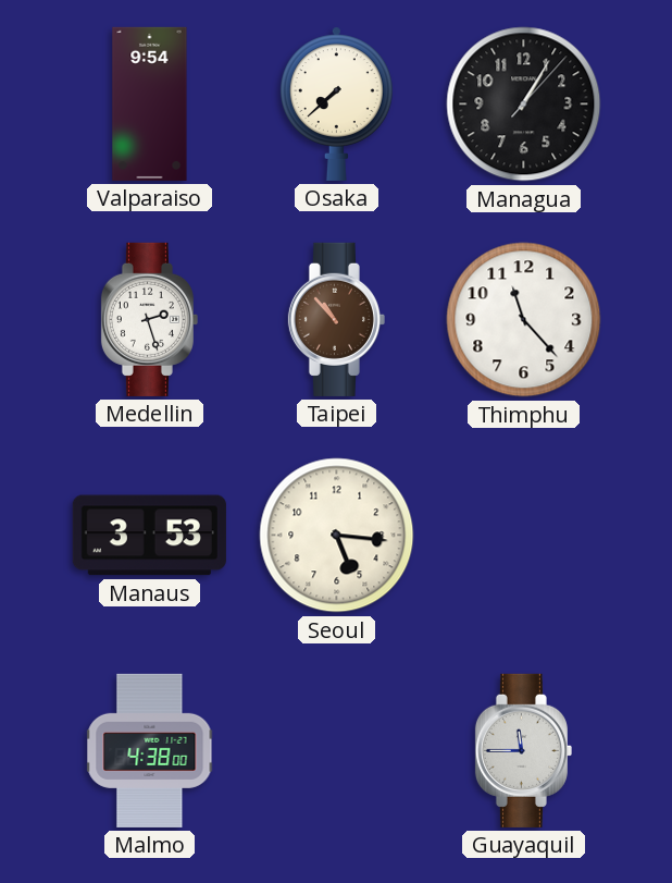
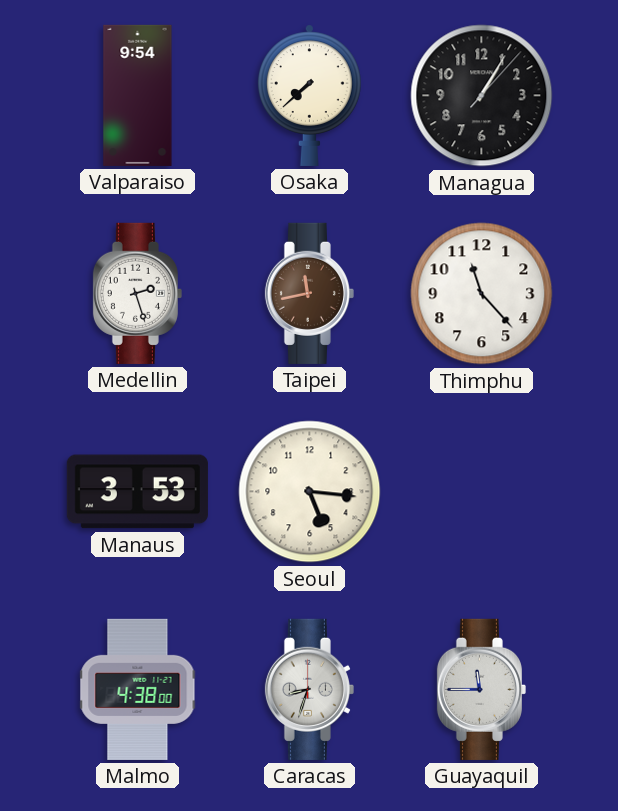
Taipei: 10:53 -> 11:43
Caracas: none -> 8:33
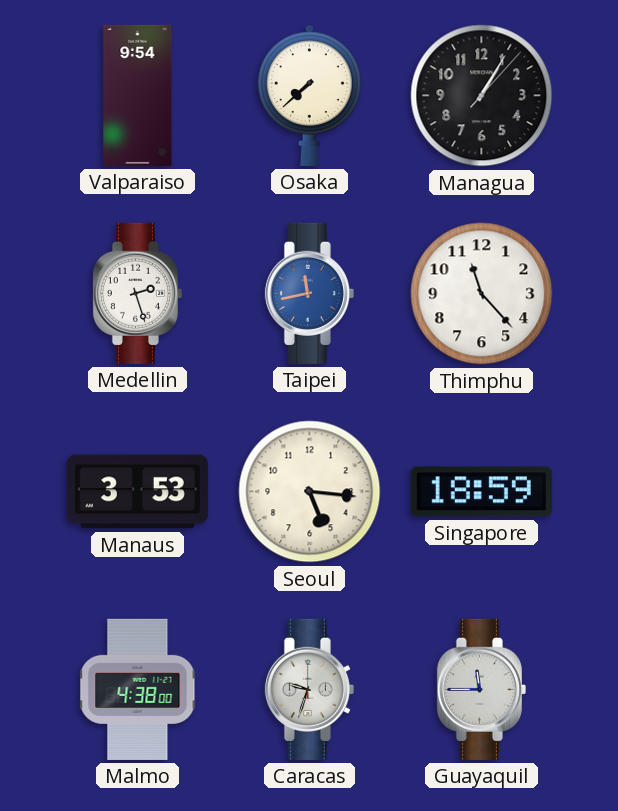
Taipei dial: brown -> blue
Singapore: none -> 18:59
Caracas: 8:33 -> 9:33
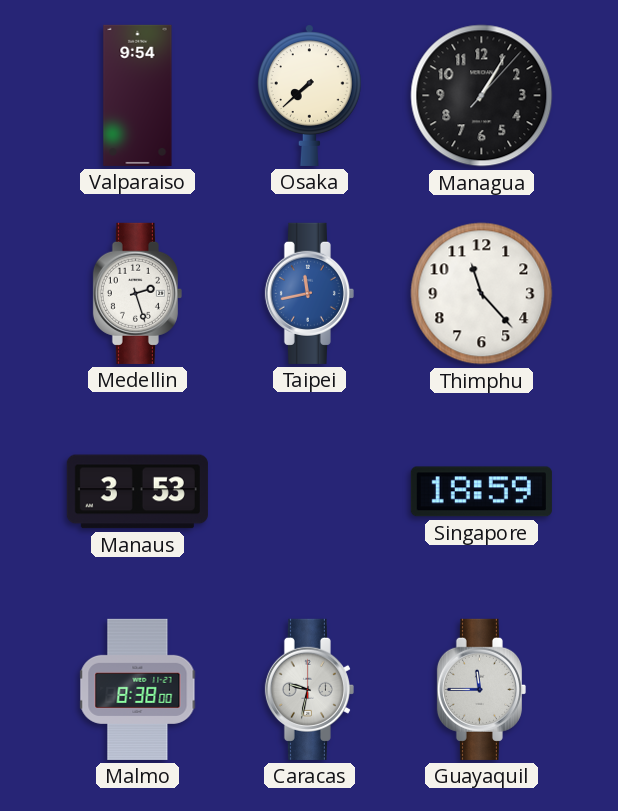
Seoul: 5:16 -> none
Malmo: 4:38 -> 8:38
Caracas: 9:33 -> 9:32
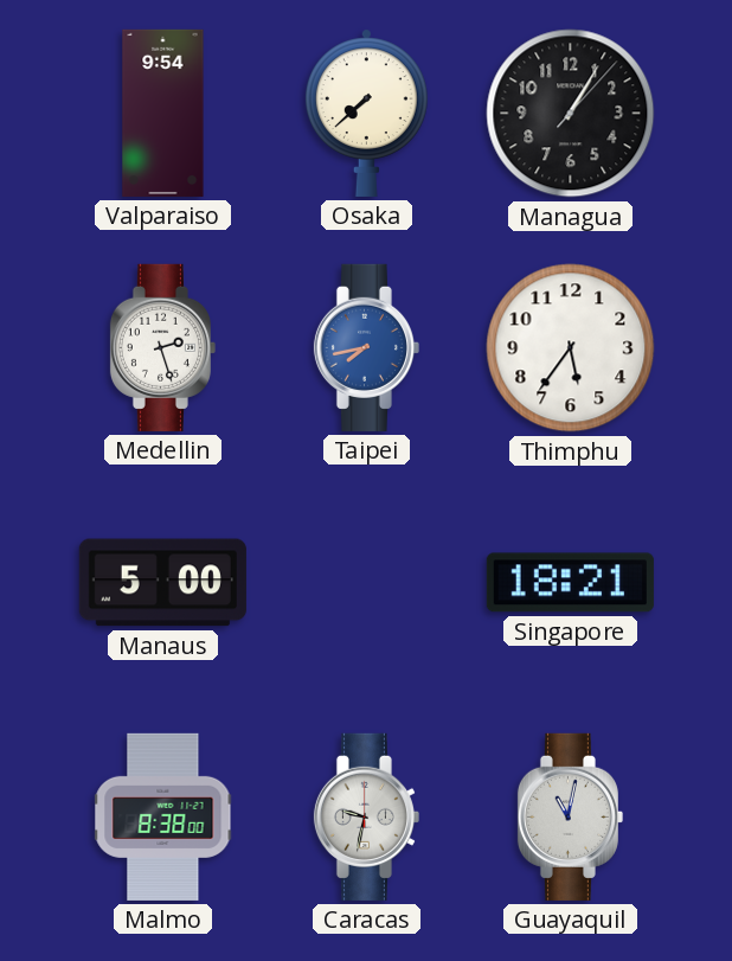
Taipei: 11:43 -> 7:43
Thimphu: 11:23 -> 5:36
Manaus: 3:53 -> 5:00
Singapore: 18:59 -> 18:21
Guayaquil: 11:45 -> 11:02
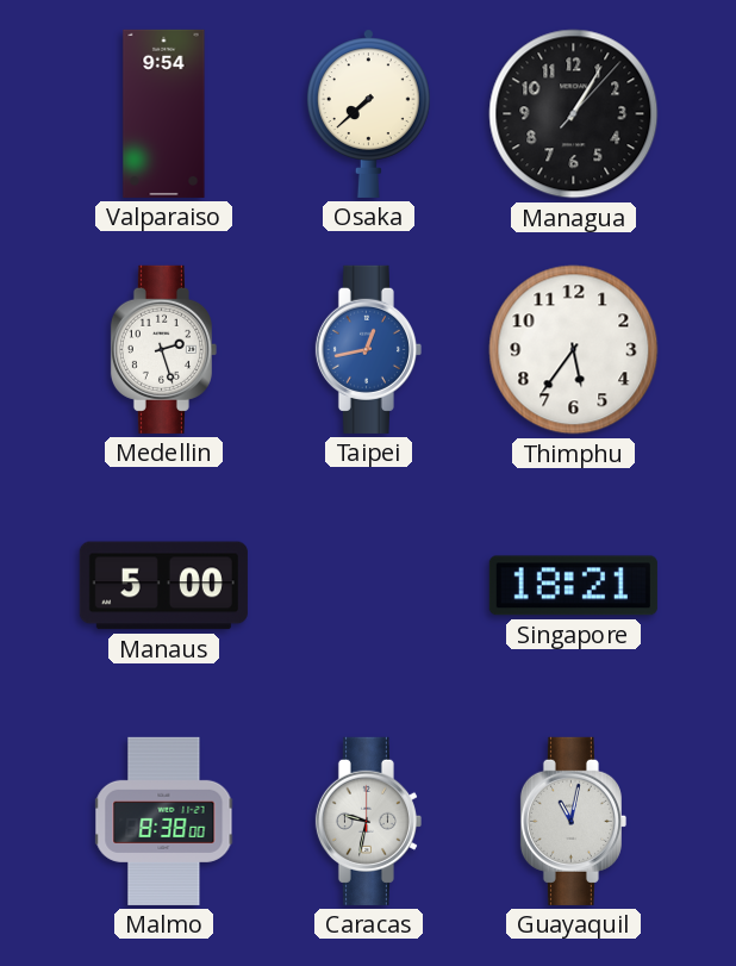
Taipei: 7:43 -> 12:43
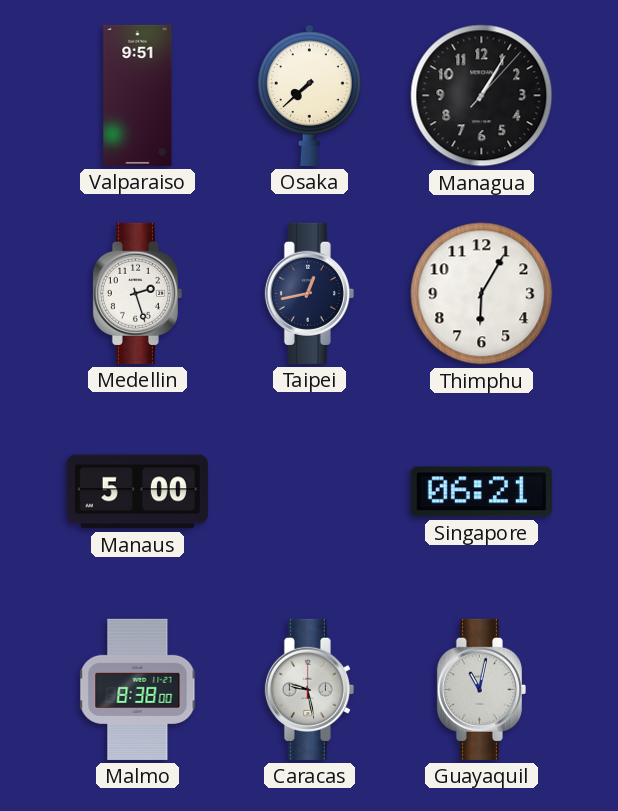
Valparaiso: 9:54 -> 9:51
Taipei dial: blue -> navy
Thimphu: 5:36 -> 6:05
Singapore: 18:21 -> 06:21
Caracas: 9:32 -> 9:28
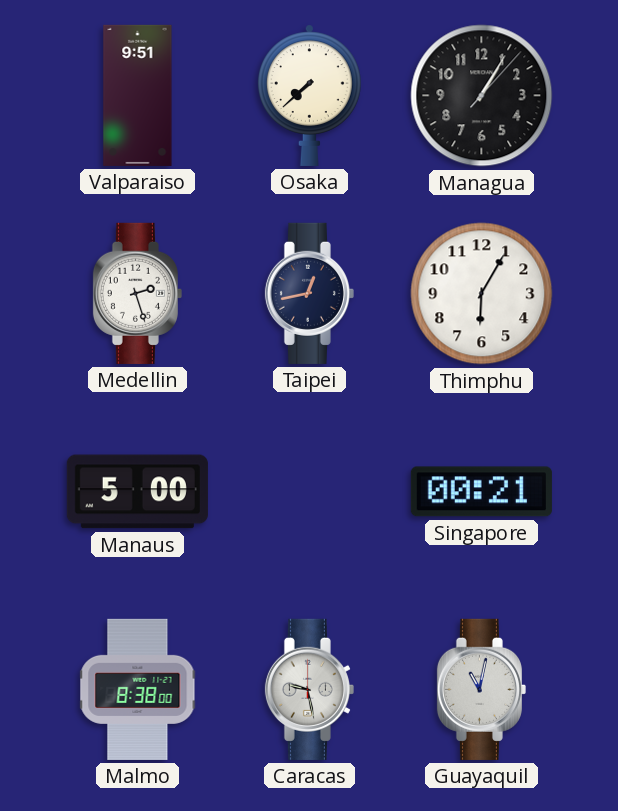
Singapore: 06:21 -> 00:21
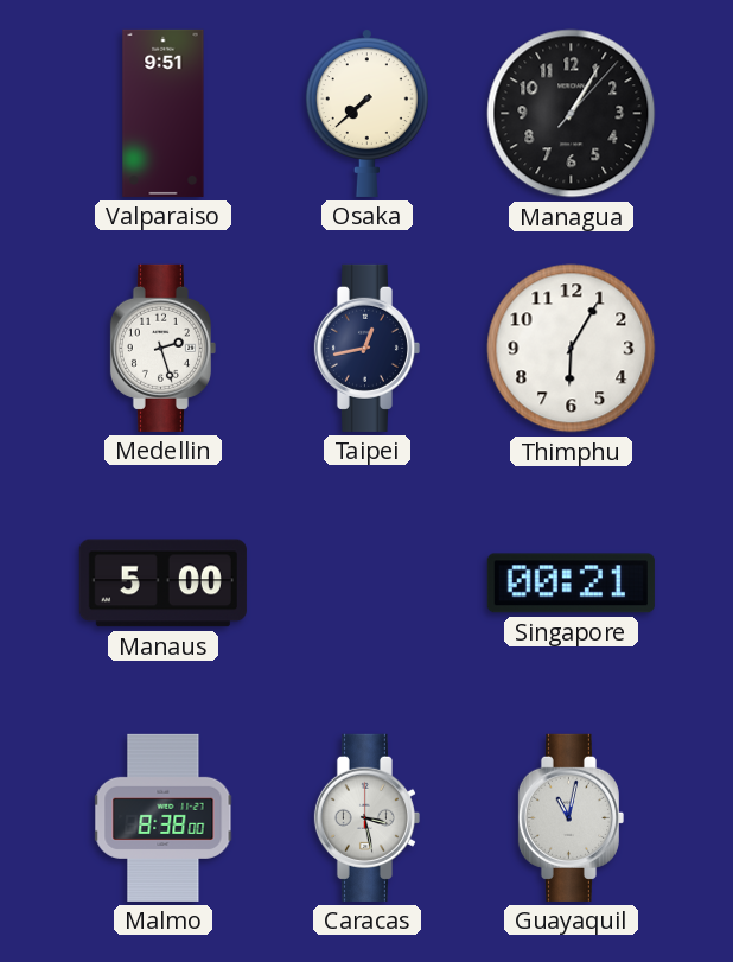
Caracas: 9:28 -> 3:28
